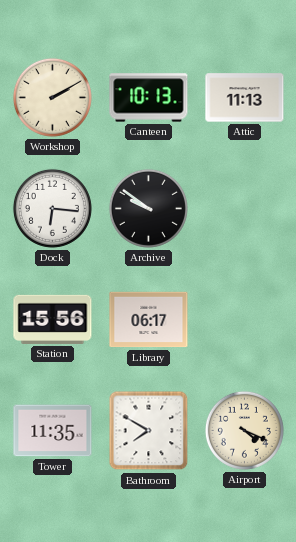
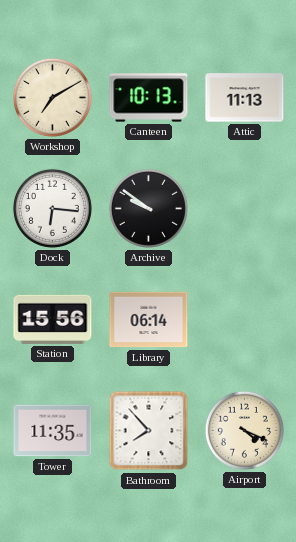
Workshop: 2:10 -> 7:10
Library: 06:17 -> 06:14
Bathroom: 7:50 -> 7:53
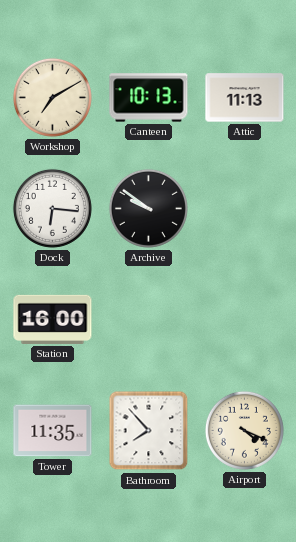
Station: 15:56 -> 16:00
Library: 06:14 -> none
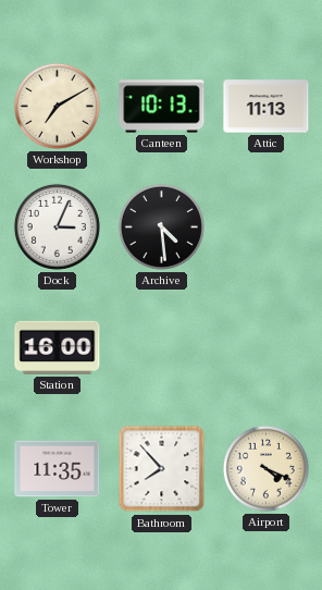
Dock: 6:16 -> 3:04
Archive: 9:51 -> 4:29
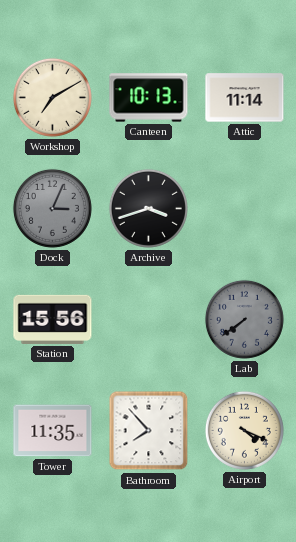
Attic: 11:13 -> 11:14
Dock dial: white -> grey
Archive: 4:29 -> 3:42
Station: 16:00 -> 15:56
Lab: none -> 7:39
